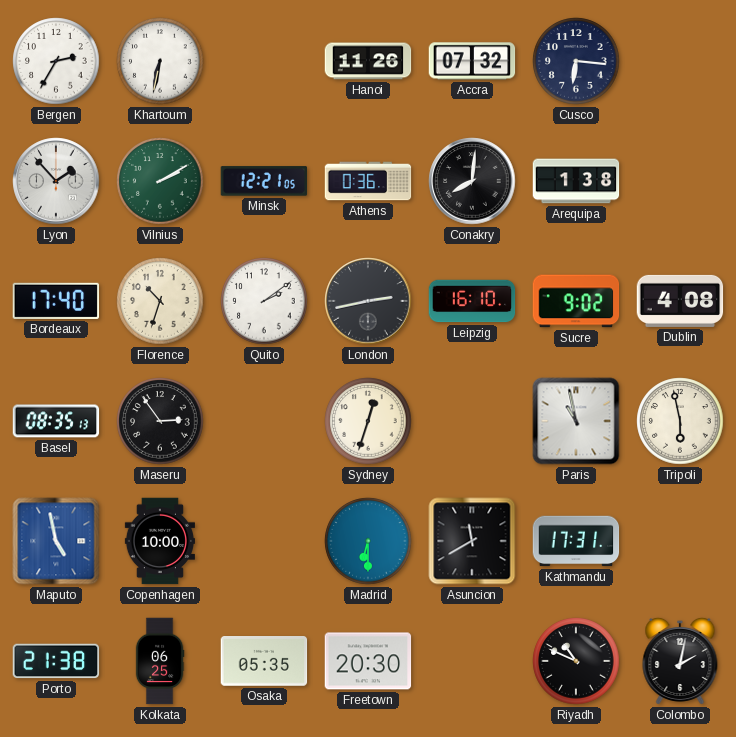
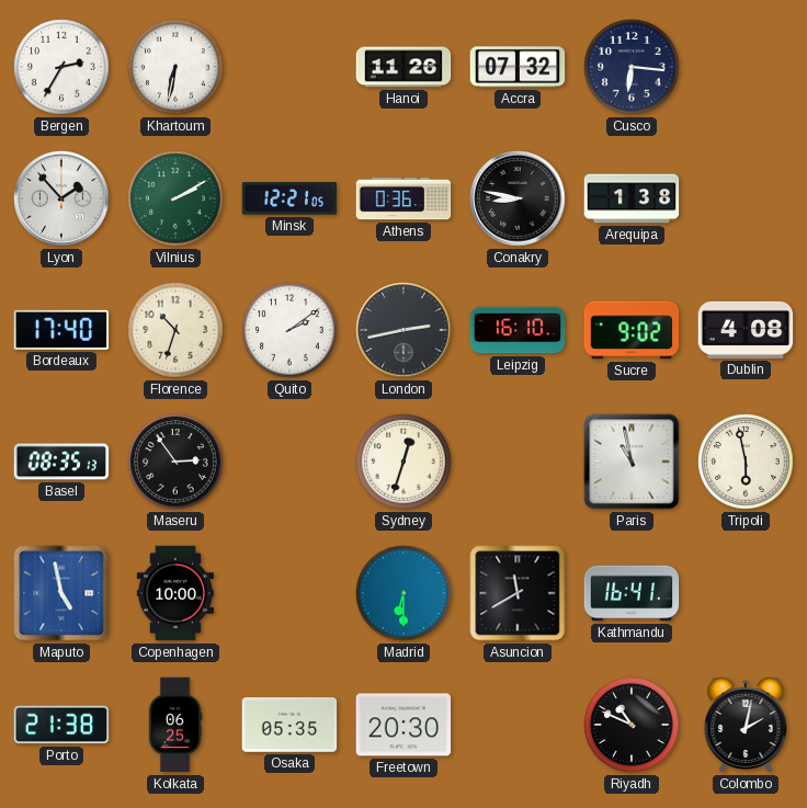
Conakry: 8:01 -> 8:47
Kathmandu: 17:31 -> 16:41
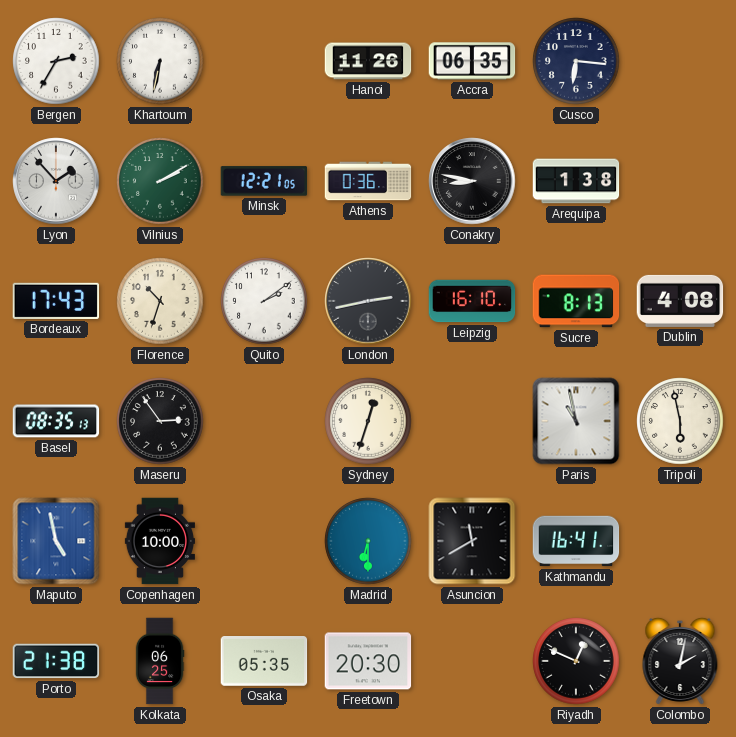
Accra: 07:32 -> 06:35
Bordeaux: 17:40 -> 17:43
Sucre: 9:02 -> 8:13
Riyadh: 10:49 -> 12:49
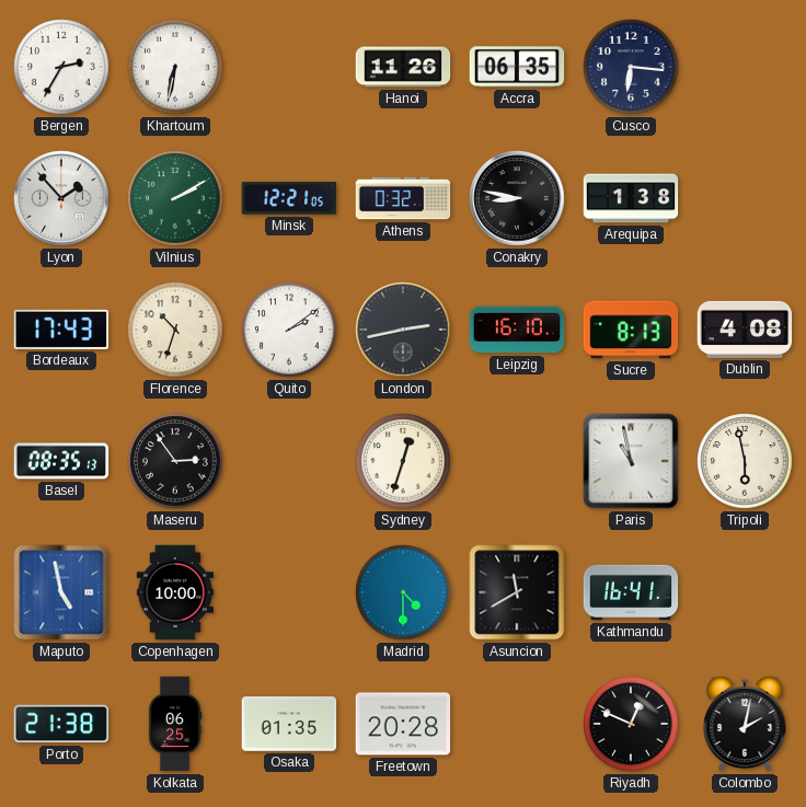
Athens: 0:36 -> 0:32
Madrid: 6:30 -> 4:30
Osaka: 05:35 -> 01:35
Freetown: 20:30 -> 20:28
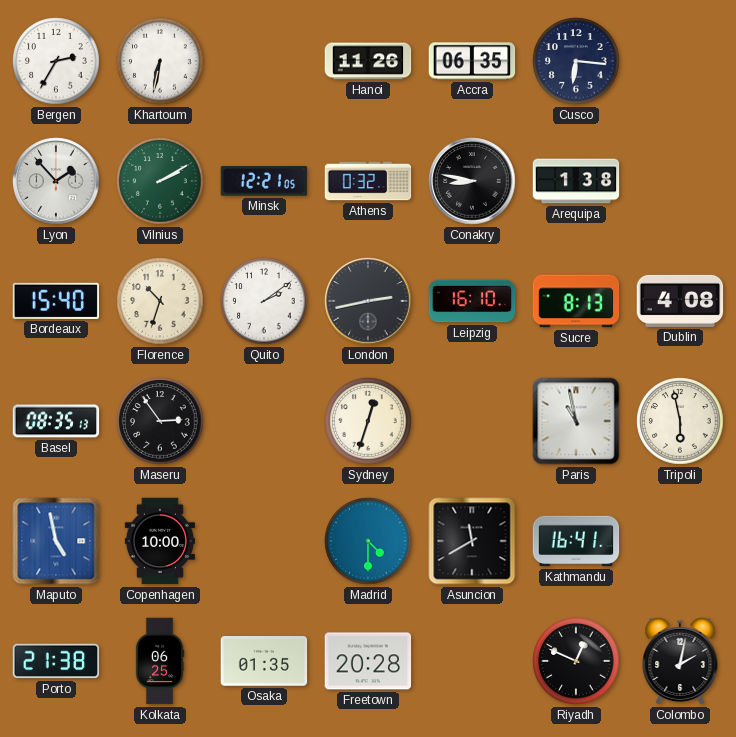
Bordeaux: 17:43 -> 15:40
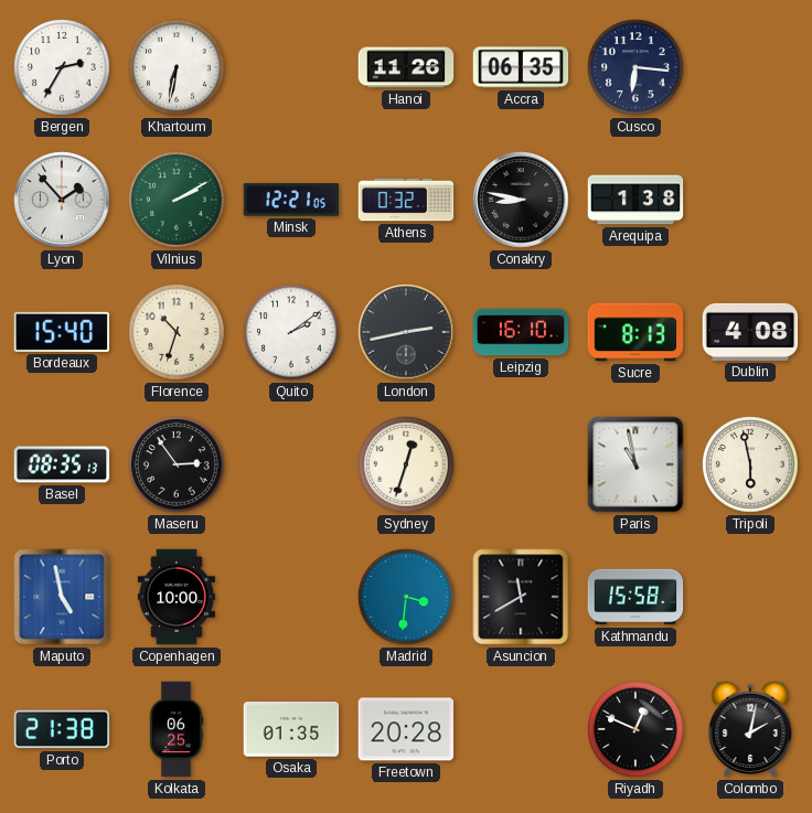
Madrid: 4:30 -> 3:31
Kathmandu: 16:41 -> 15:58
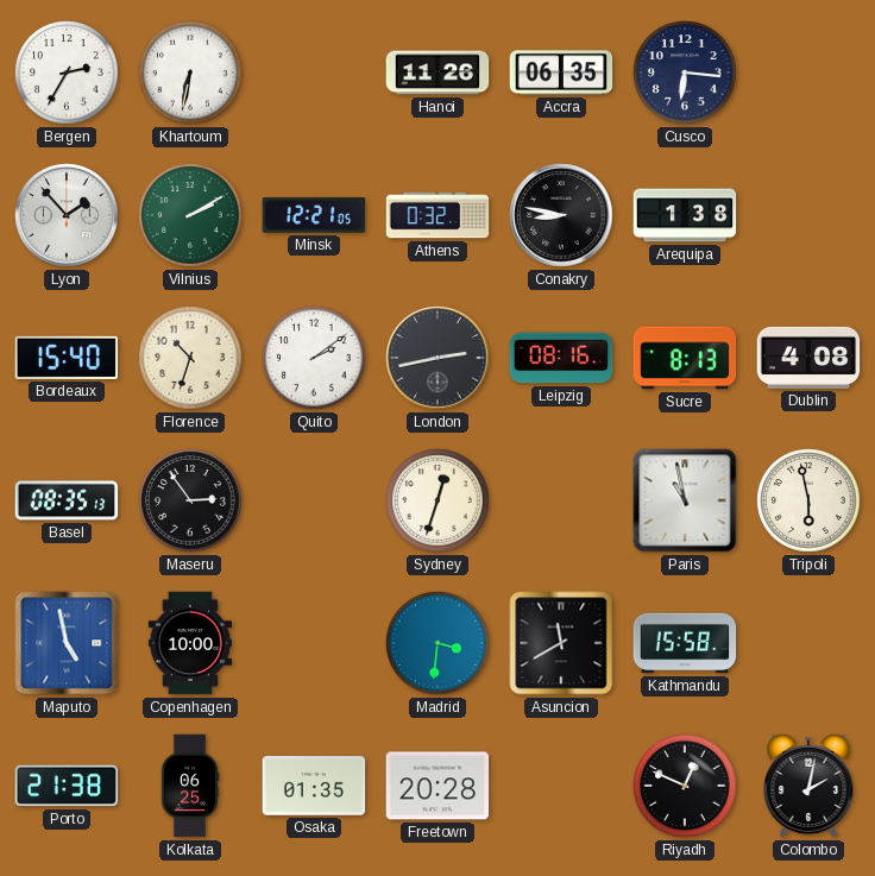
Leipzig: 16:10 -> 08:16
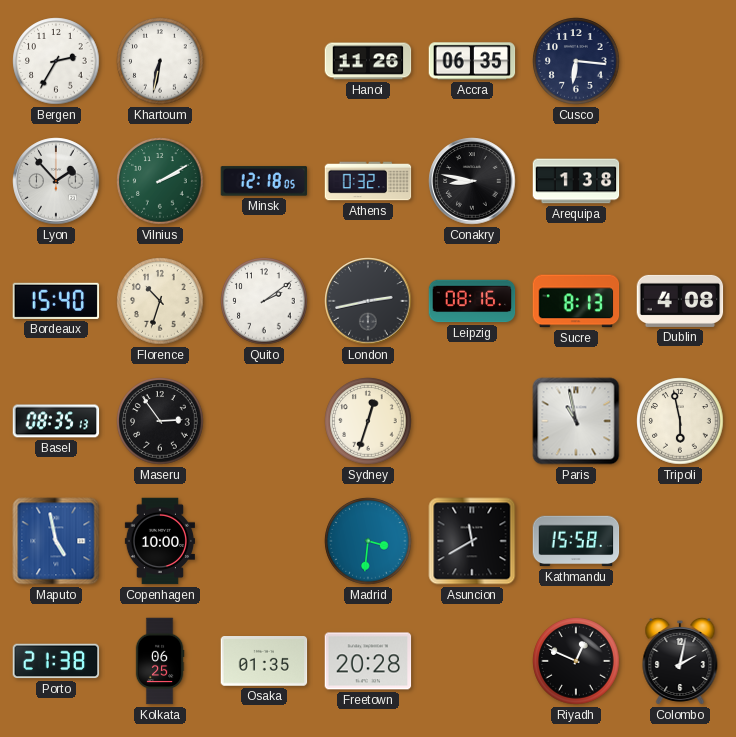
Minsk: 12:21 -> 12:18
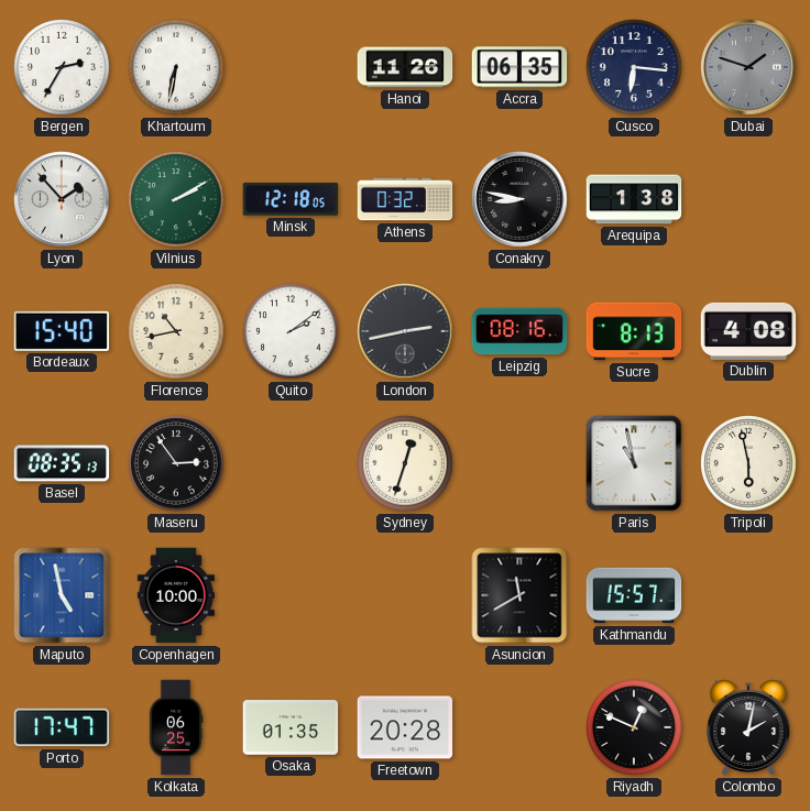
Dubai: none -> 1:48
Florence: 10:33 -> 10:43
Madrid: 3:31 -> none
Kathmandu: 15:58 -> 15:57
Porto: 21:38 -> 17:47
